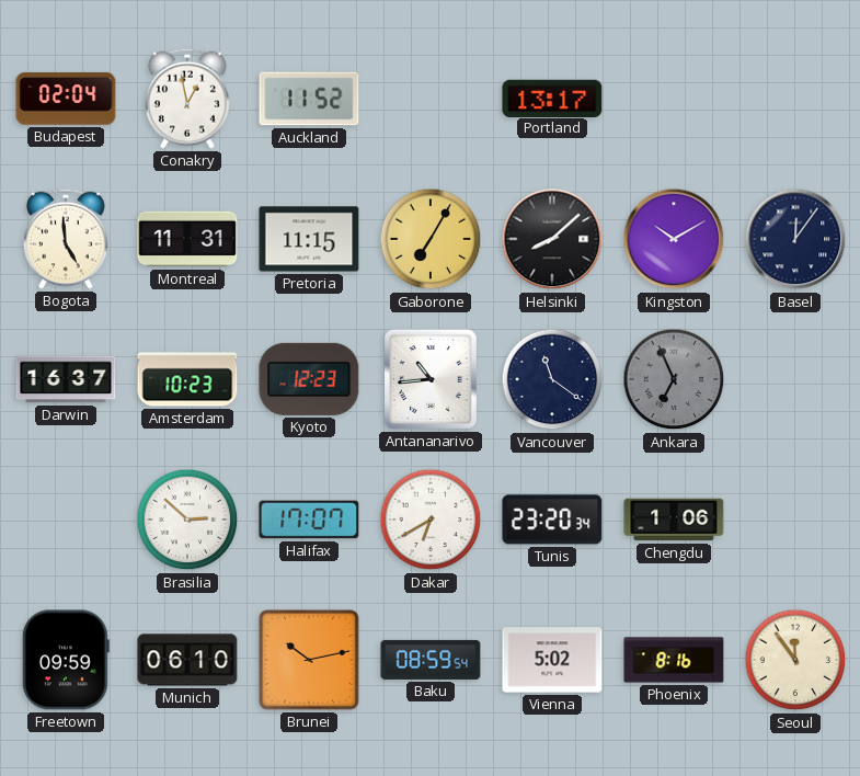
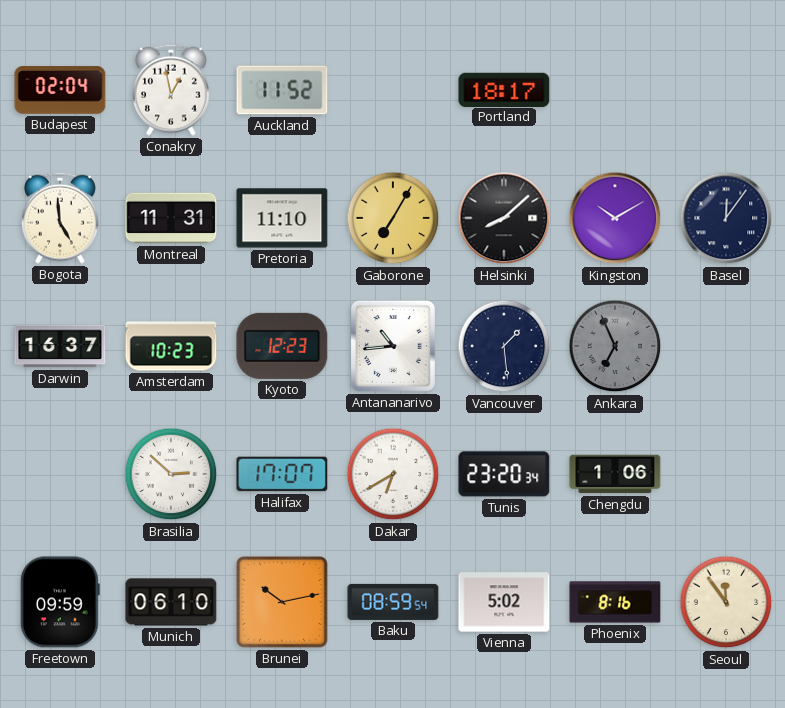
Portland: 13:17 -> 18:17
Pretoria: 11:15 -> 11:10
Vancouver: 11:21 -> 1:29
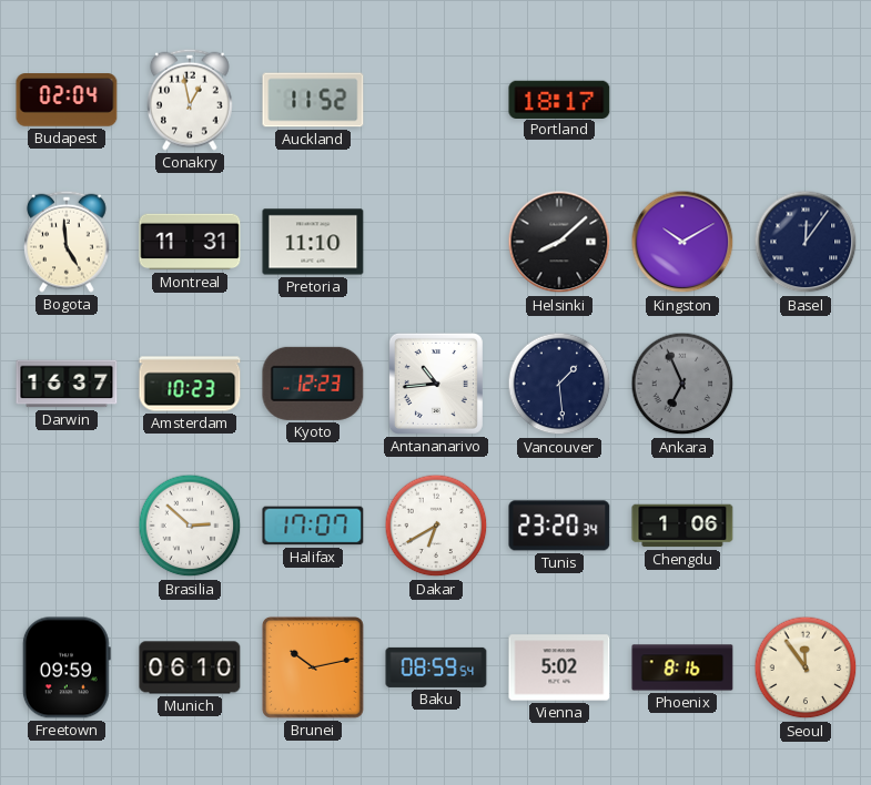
Gaborone: 7:05 -> none
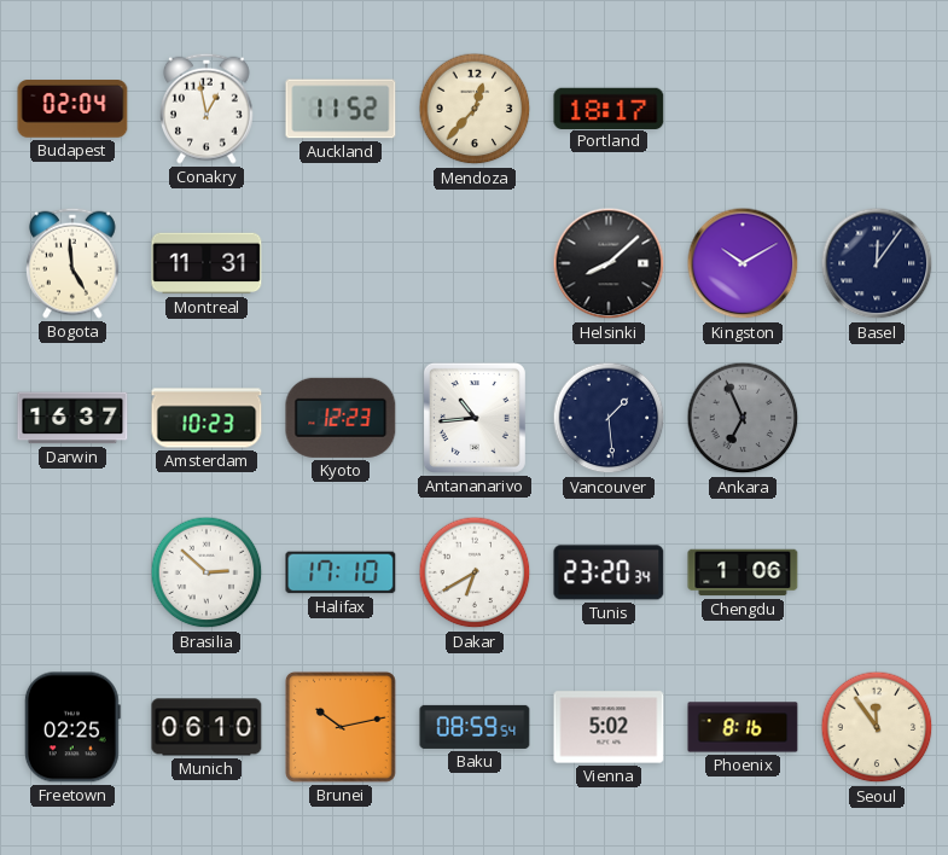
Mendoza: none -> 12:37
Pretoria: 11:10 -> none
Halifax: 17:07 -> 17:10
Freetown: 09:59 -> 02:25
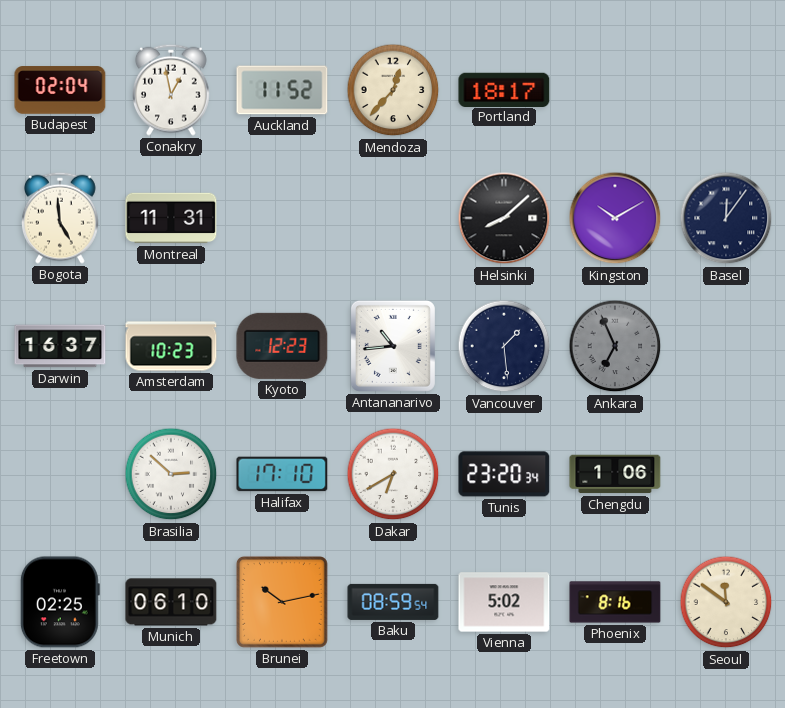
Seoul: 11:54 -> 11:51
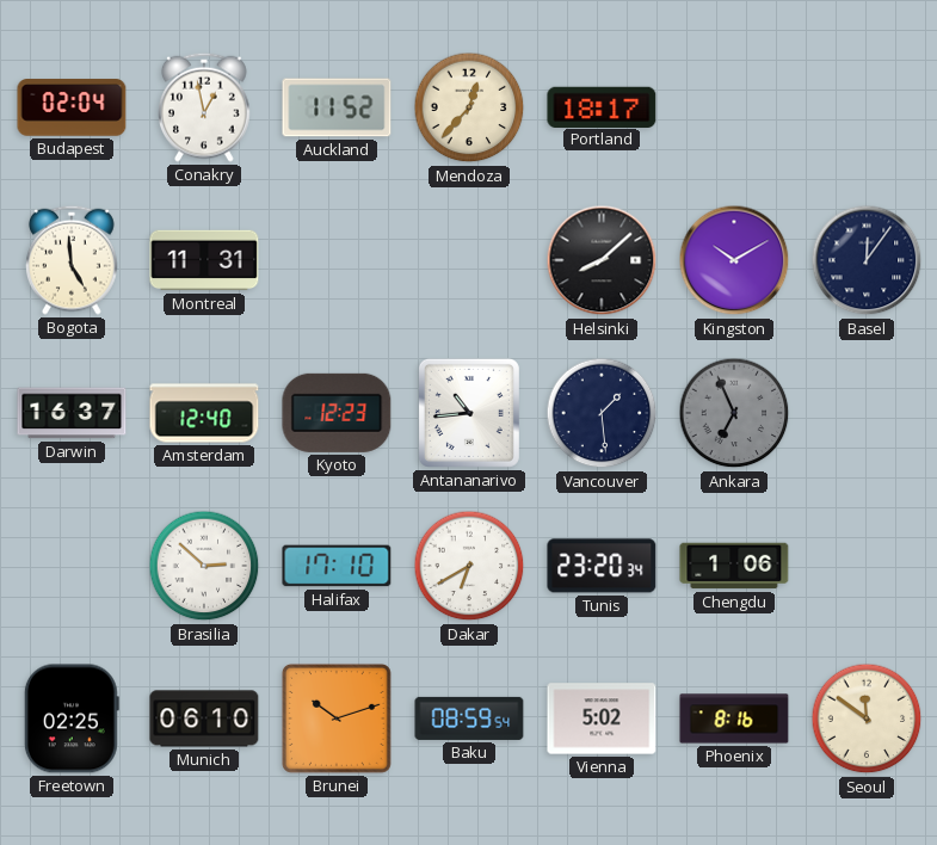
Amsterdam: 10:23 -> 12:40
Brunei: 10:13 -> 10:12
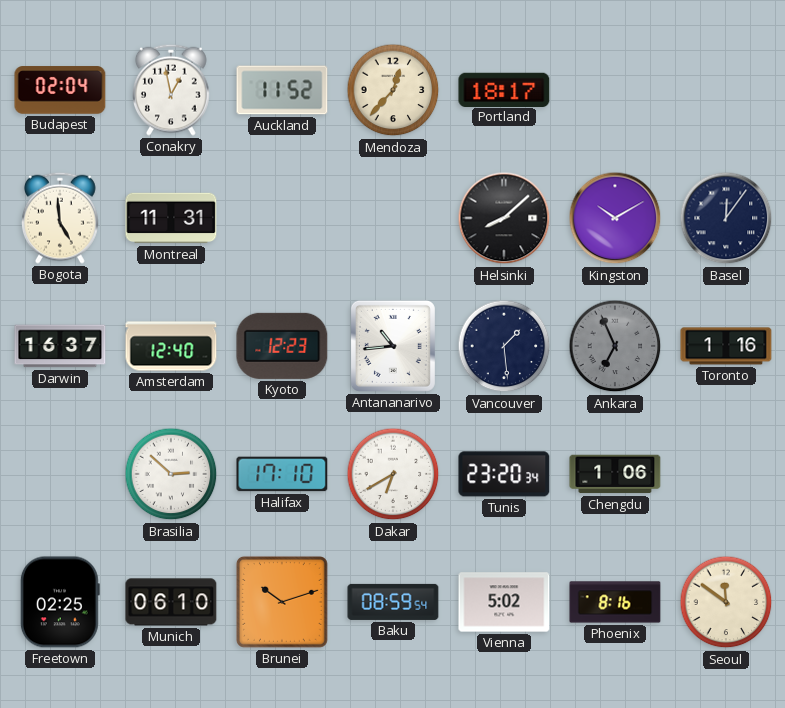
Toronto: none -> 1:16
